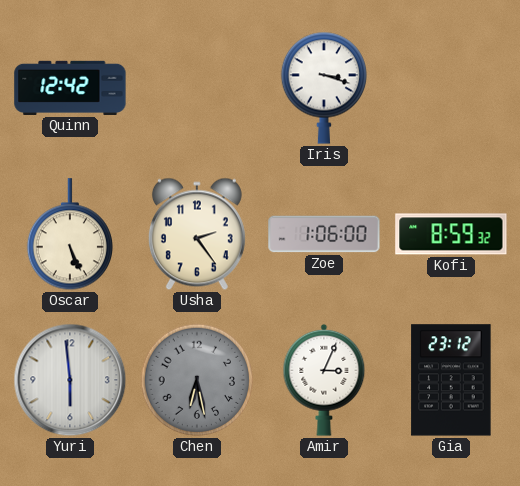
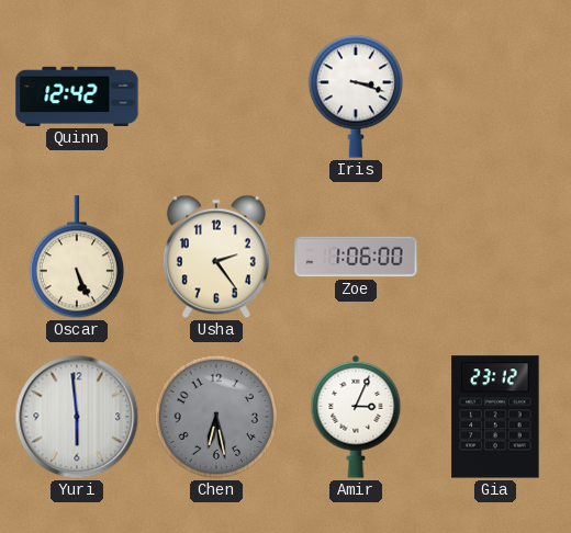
Kofi: 8:59 -> none
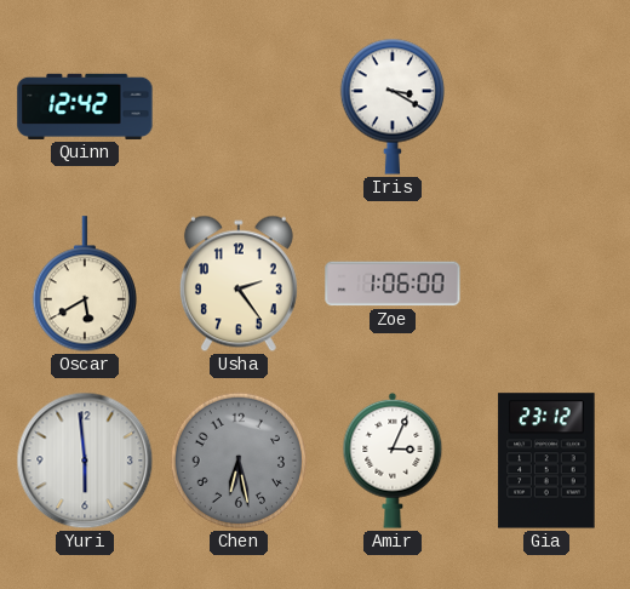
Iris: 3:18 -> 3:20
Oscar: 5:26 -> 5:40
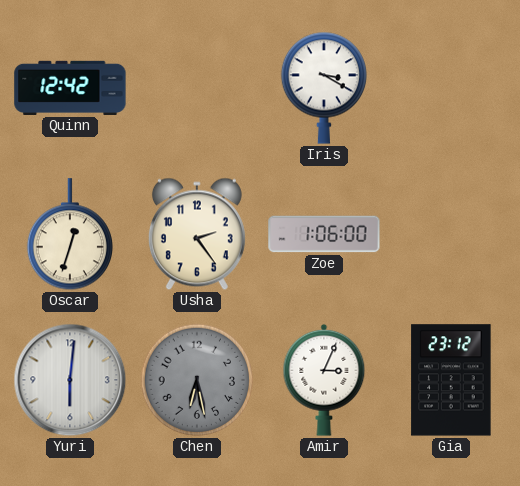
Oscar: 5:40 -> 12:33
Yuri: 5:59 -> 6:01
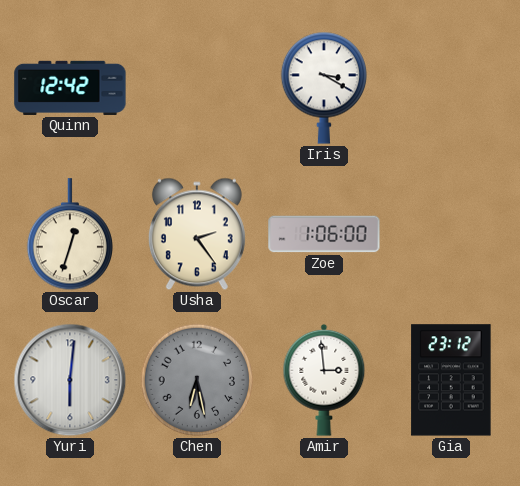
Amir: 3:04 -> 2:59
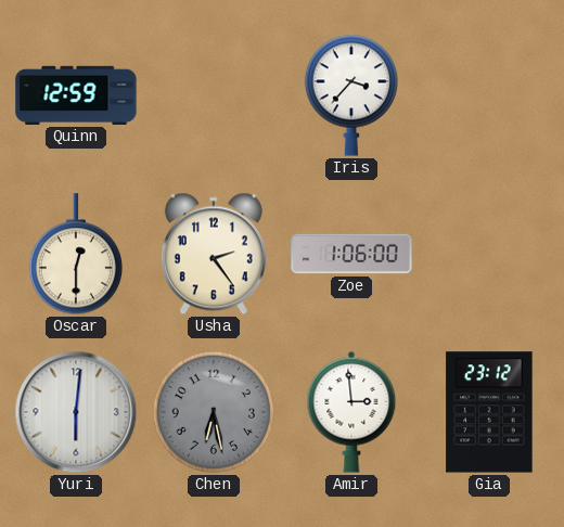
Quinn: 12:42 -> 12:59
Iris: 3:20 -> 3:37
Oscar: 12:33 -> 12:30
